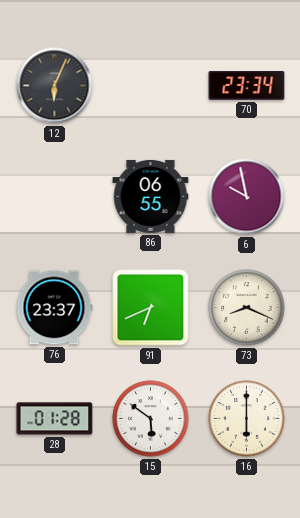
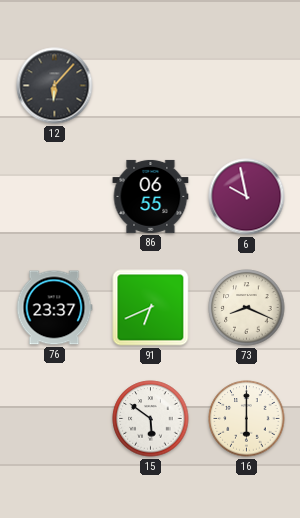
12: 6:04 -> 6:07
70: 23:34 -> none
28: 01:28 -> none
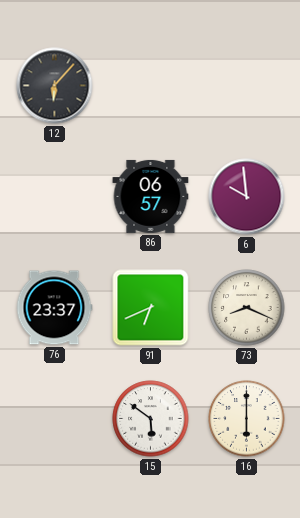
86: 06:55 -> 06:57
6: 9:58 -> 9:59
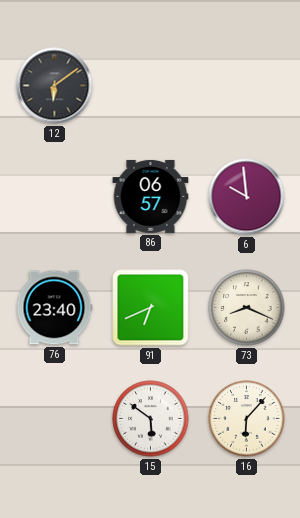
12: 6:07 -> 6:09
76: 23:37 -> 23:40
16: 6:00 -> 6:07
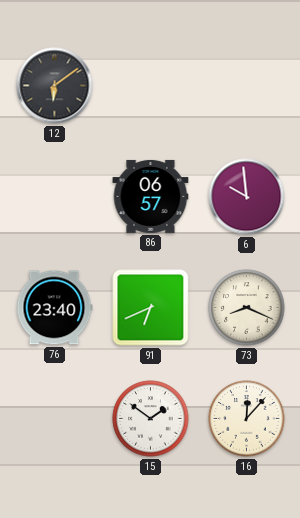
15: 5:51 -> 1:51
16: 6:07 -> 12:07
